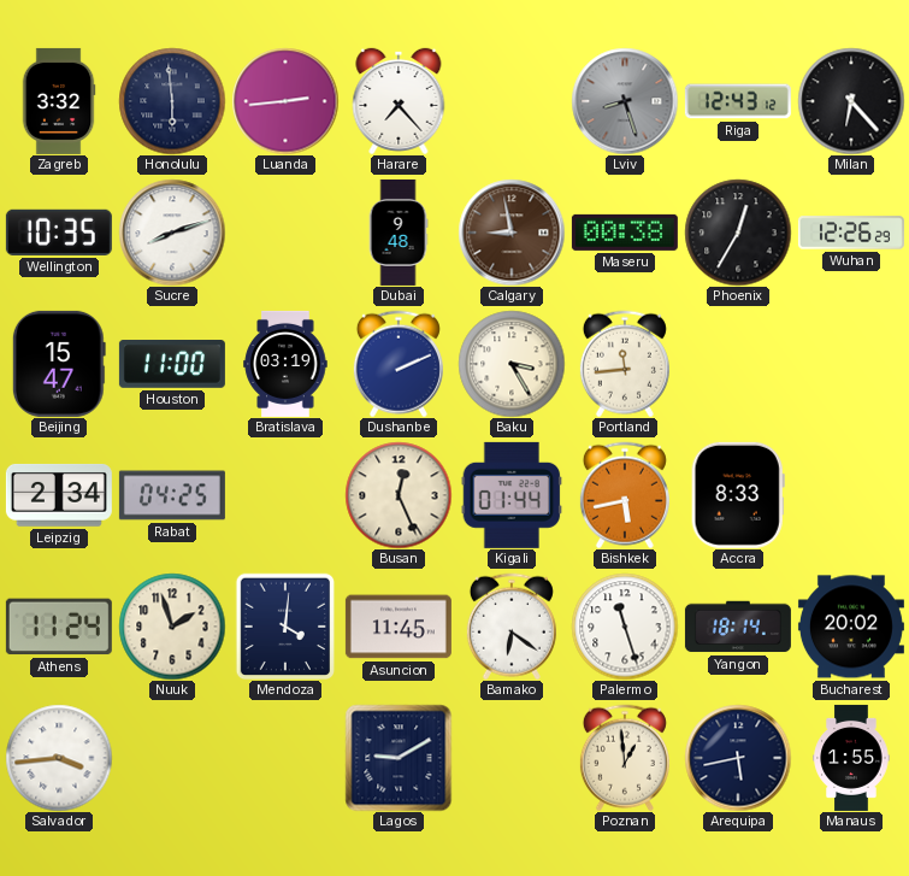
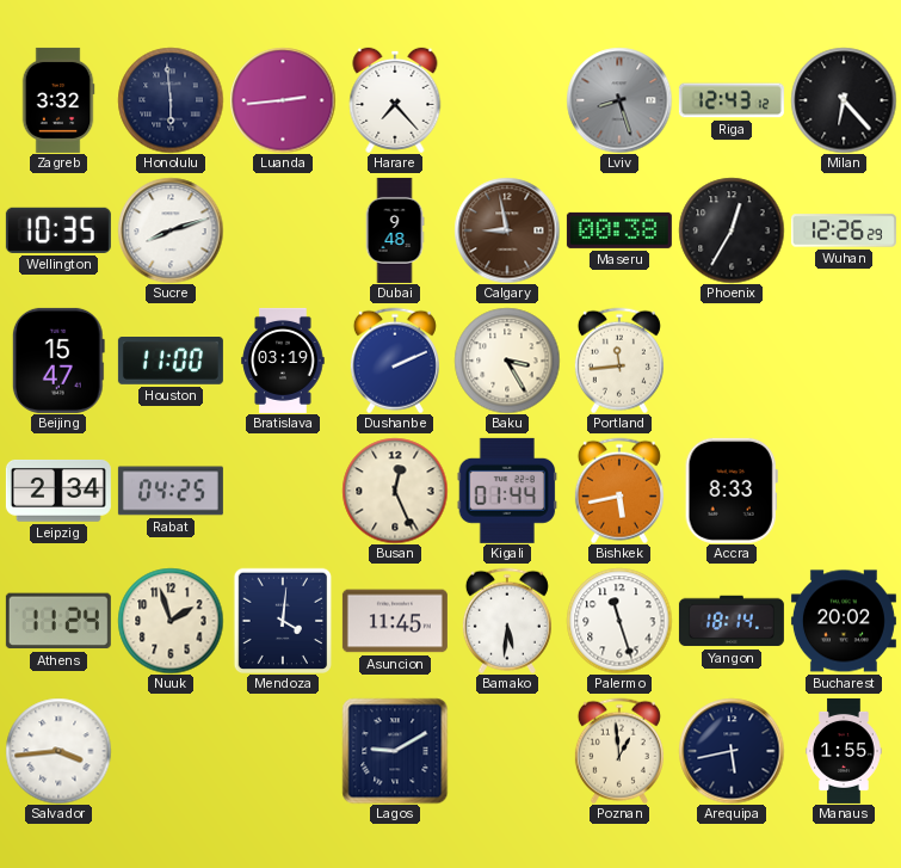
Bamako: 6:21 -> 5:31
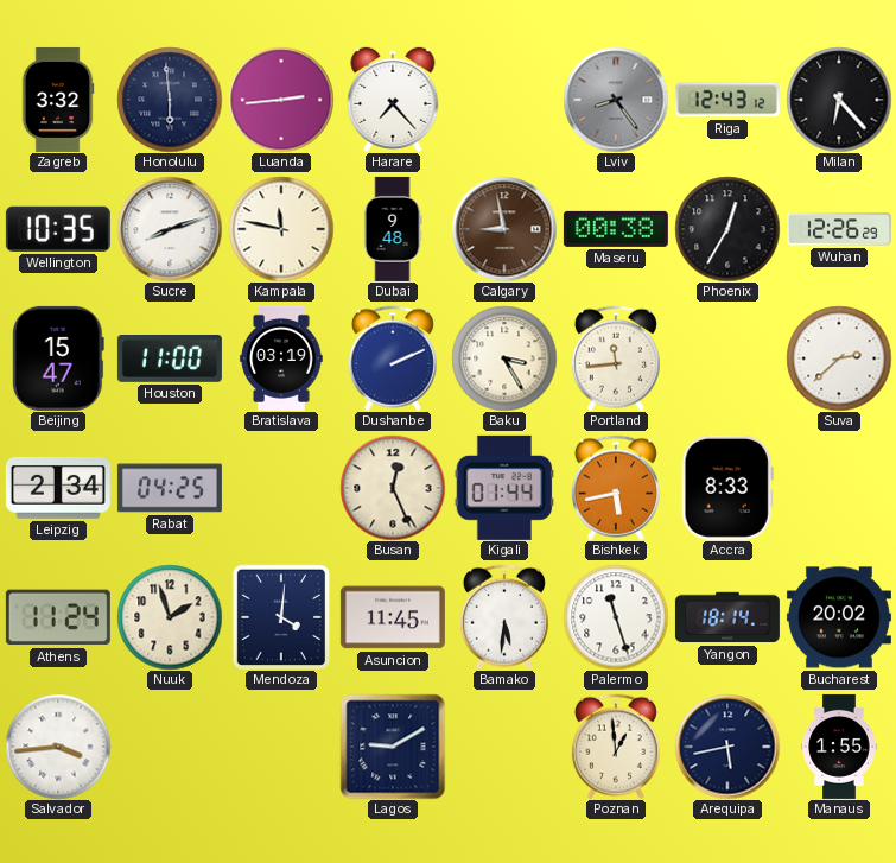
Lviv: 8:27 -> 8:24
Kampala: none -> 11:47
Suva: none -> 2:38
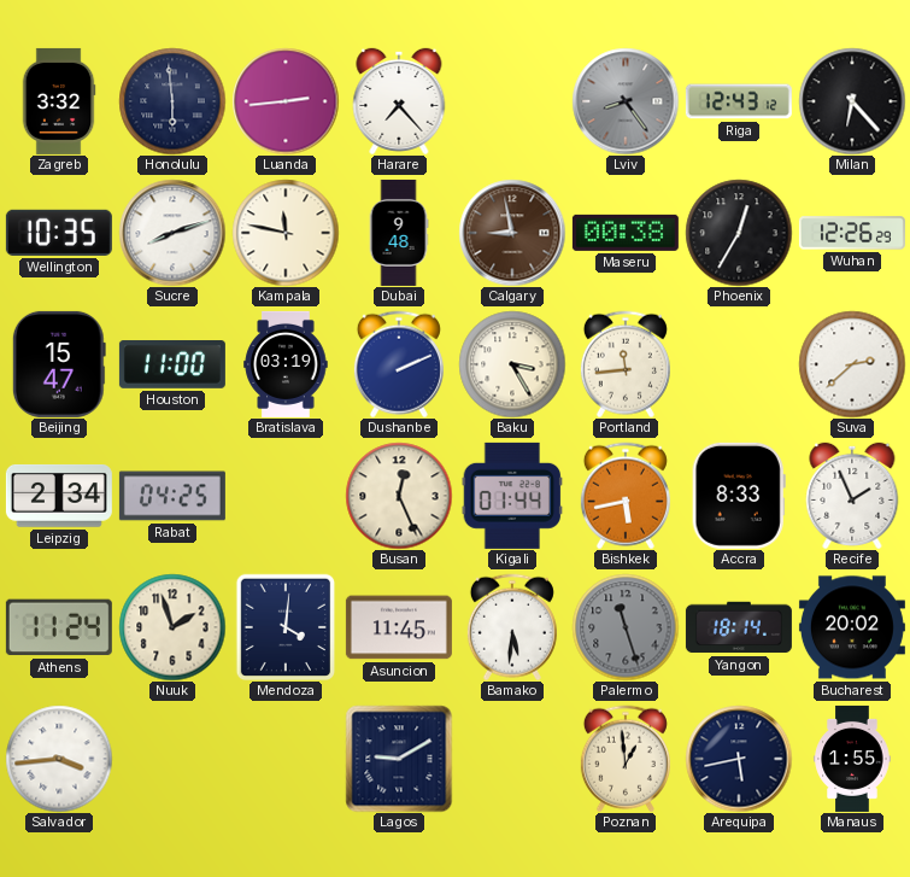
Recife: none -> 1:56
Palermo dial: white -> grey
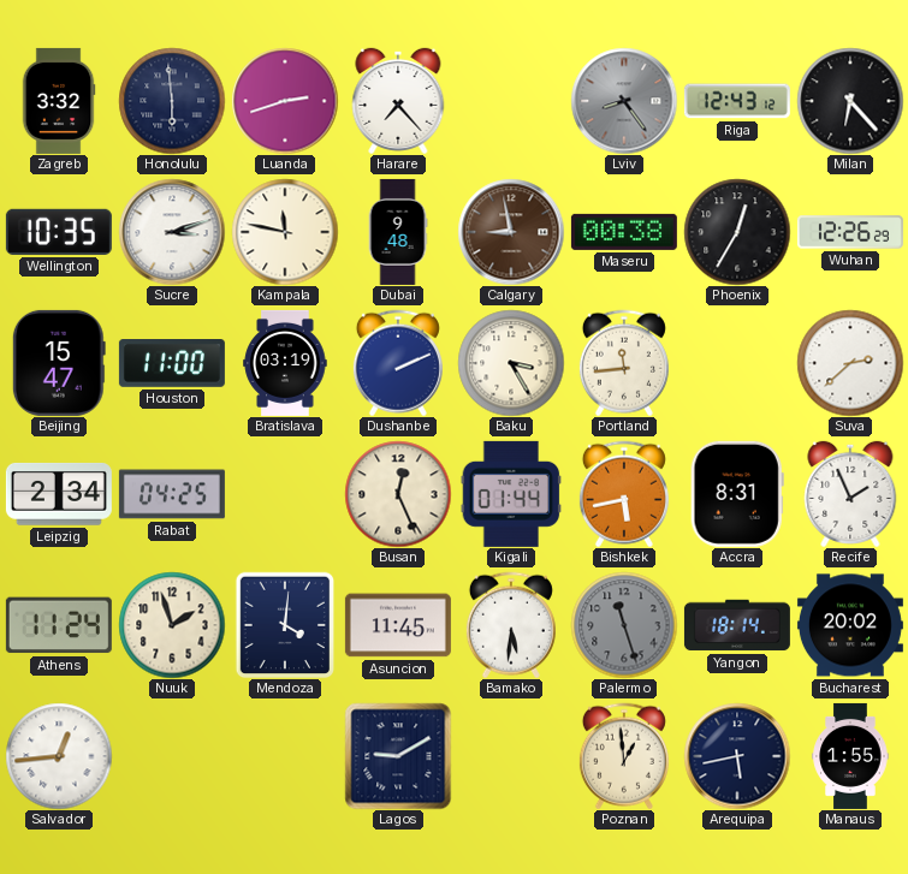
Luanda: 2:44 -> 2:42
Sucre: 8:12 -> 3:12
Accra: 8:33 -> 8:31
Salvador: 3:44 -> 12:44
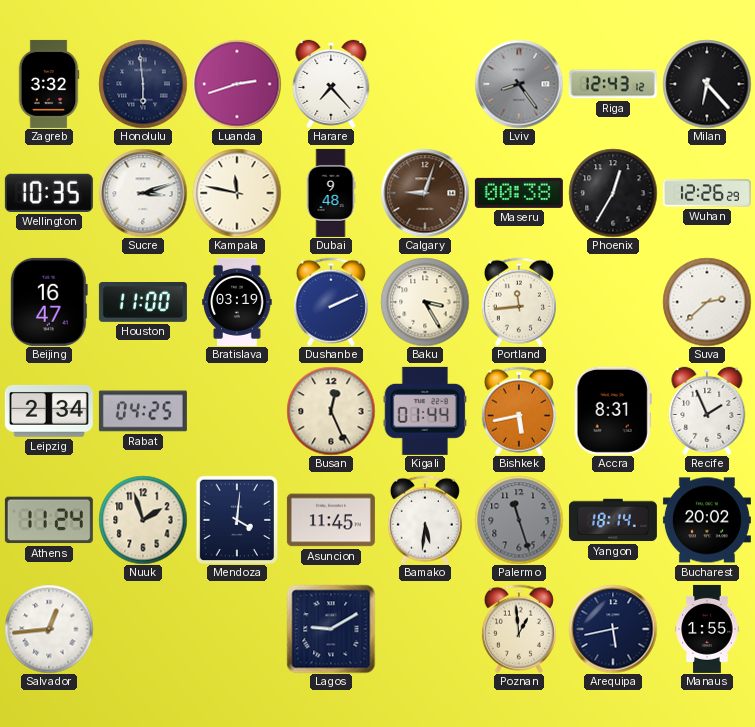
Calgary: 8:58 -> 9:03
Beijing: 15:47 -> 16:47
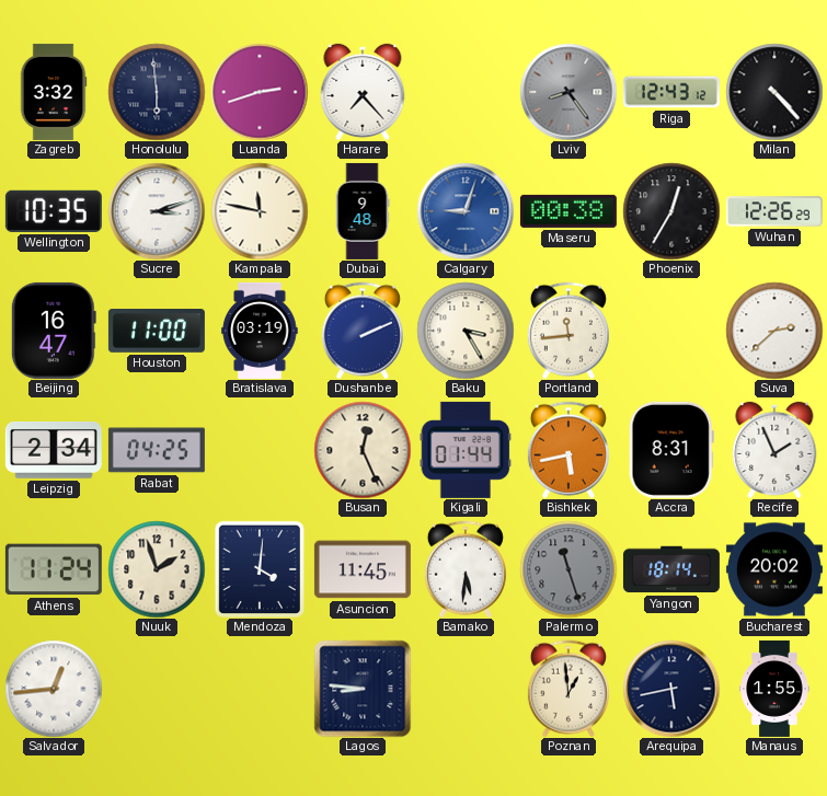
Milan: 6:23 -> 4:23
Calgary dial: brown -> blue
Lagos: 9:10 -> 8:46
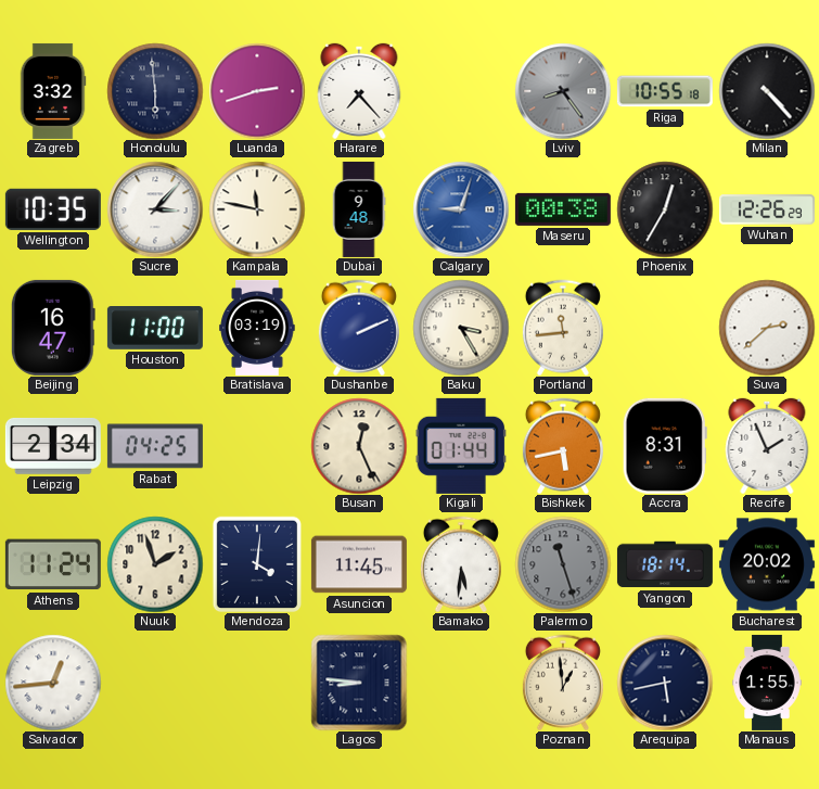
Riga: 12:43 -> 10:55
Sucre: 3:12 -> 3:07
